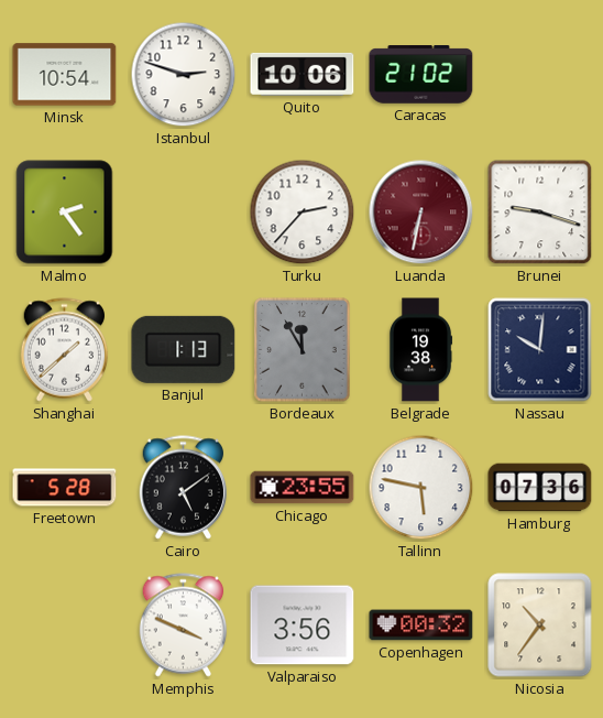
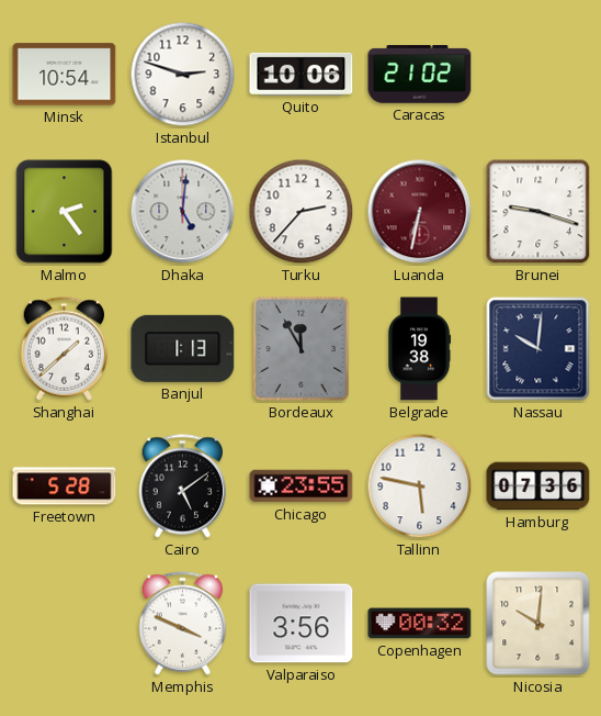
Dhaka: none -> 5:01
Nicosia: 10:36 -> 10:01
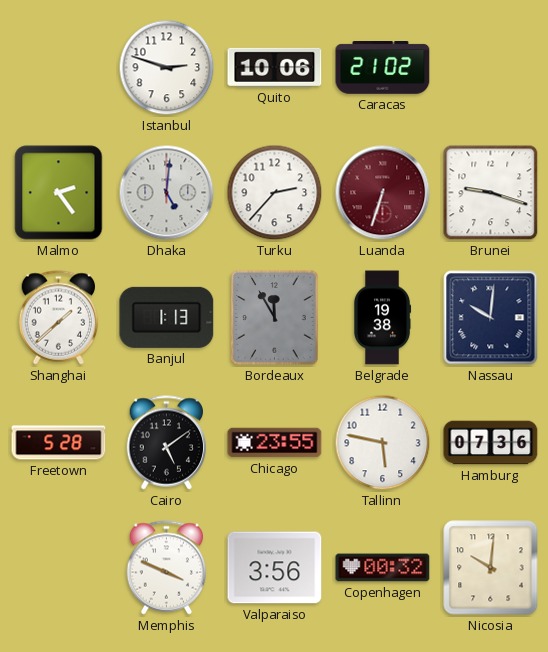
Minsk: 10:54 -> none
Luanda: 6:32 -> 6:33
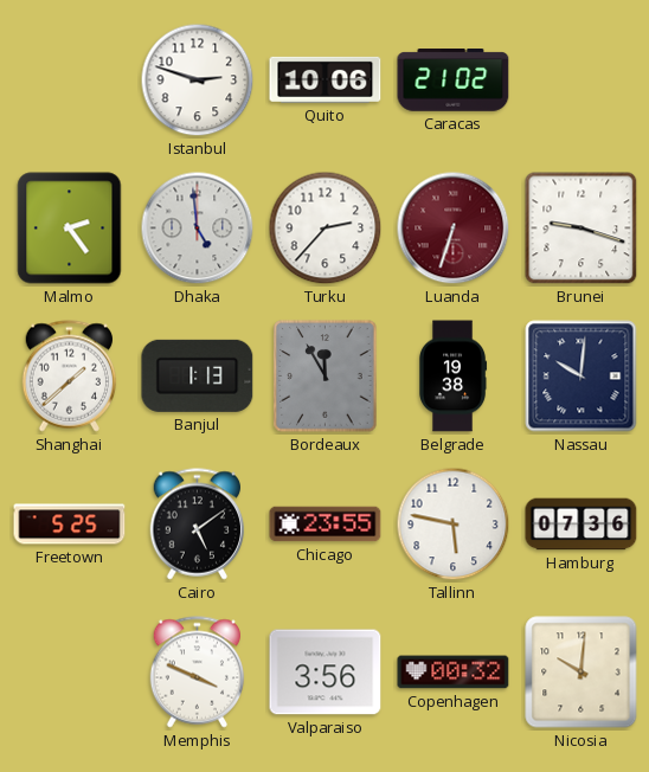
Dhaka: 5:01 -> 4:59
Freetown: 5:28 -> 5:25
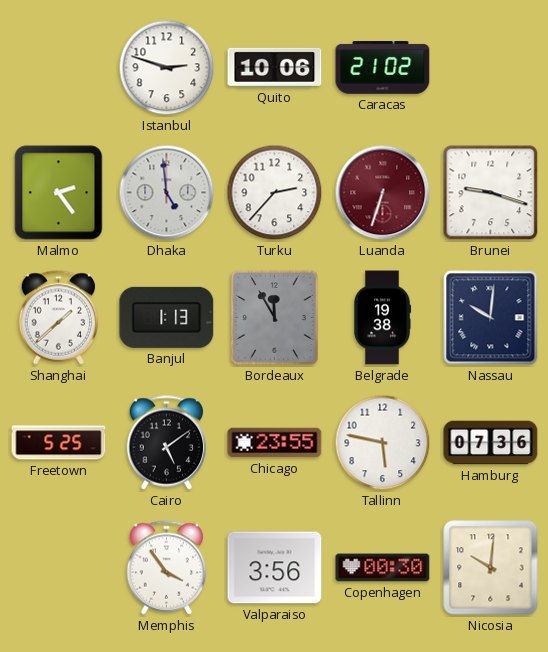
Memphis: 3:49 -> 3:54
Copenhagen: 00:32 -> 00:30
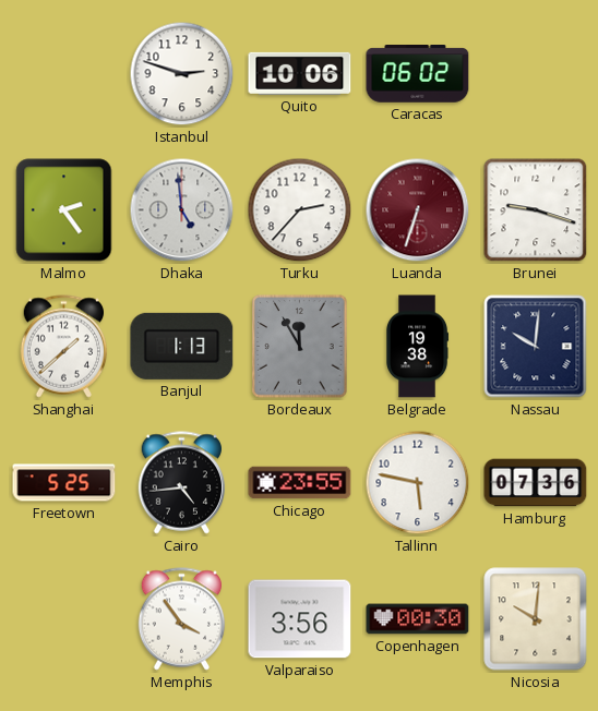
Caracas: 21:02 -> 06:02
Cairo: 5:09 -> 4:44
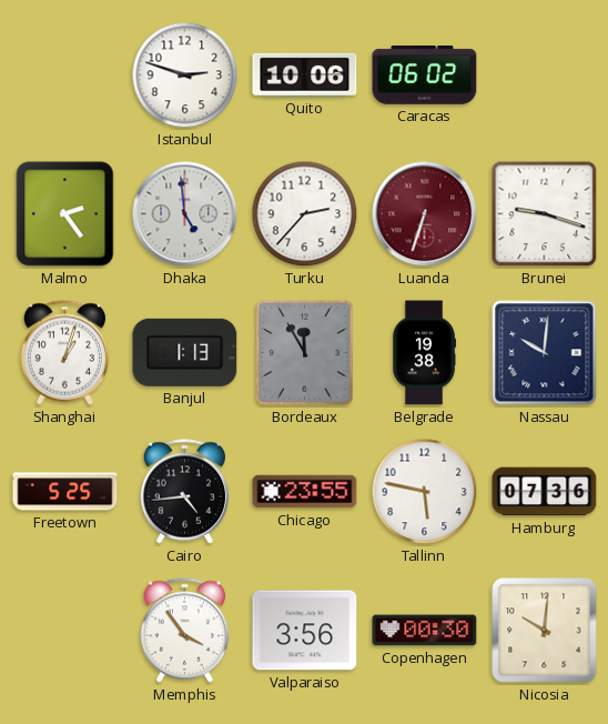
Shanghai: 1:38 -> 1:03
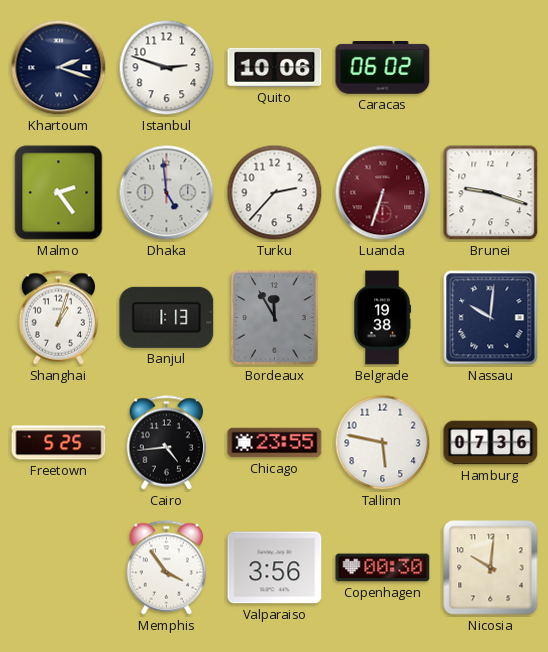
Khartoum: none -> 2:18
